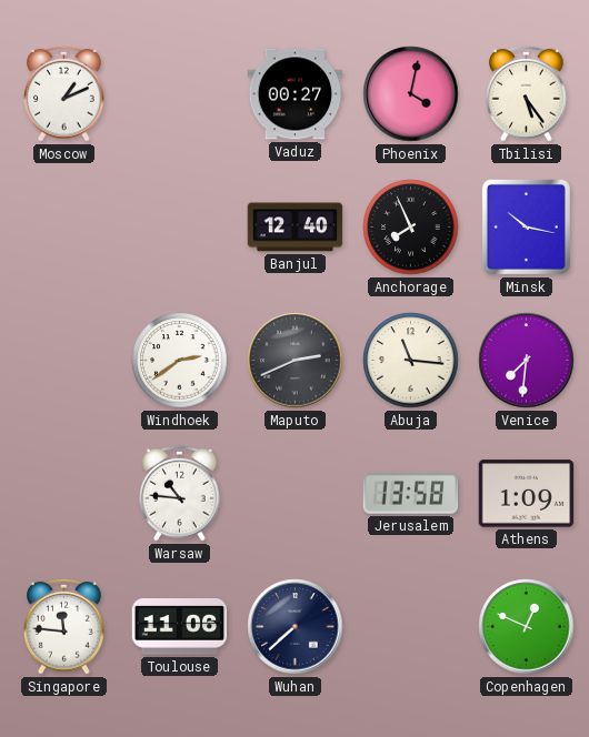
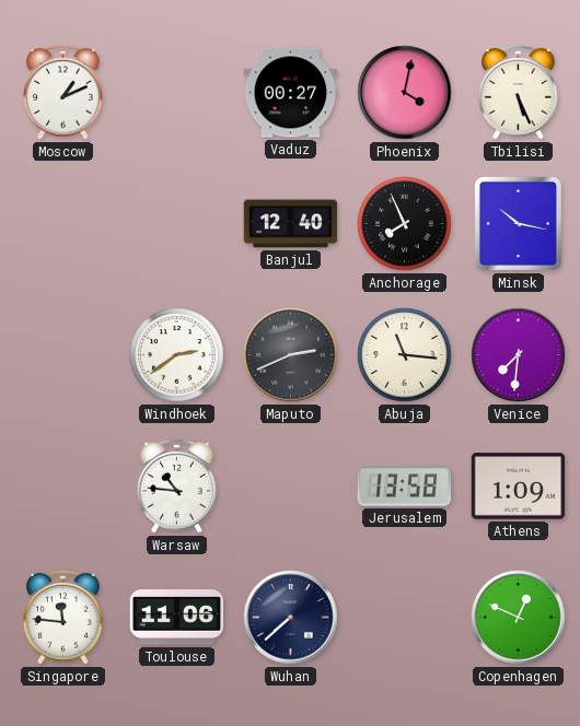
Tbilisi: 5:24 -> 5:26
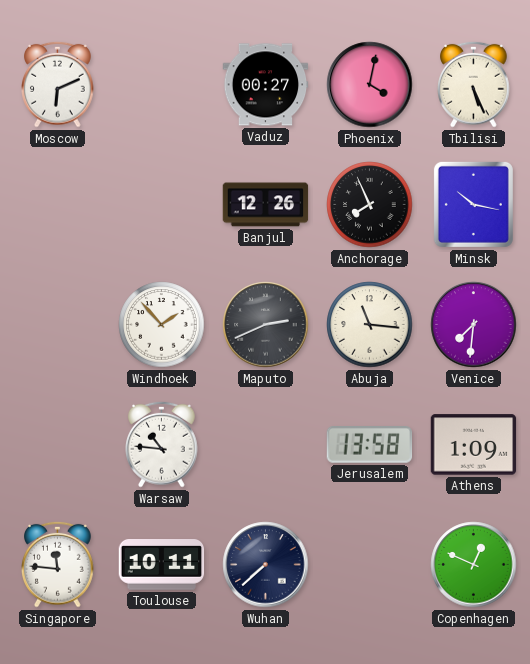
Moscow: 1:11 -> 6:11
Banjul: 12:40 -> 12:26
Windhoek: 2:39 -> 1:53
Toulouse: 11:06 -> 10:11
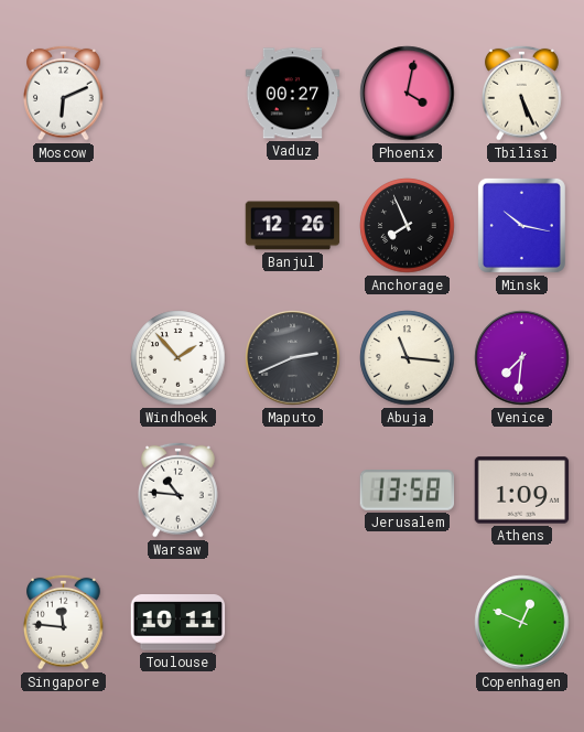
Wuhan: 7:38 -> none
